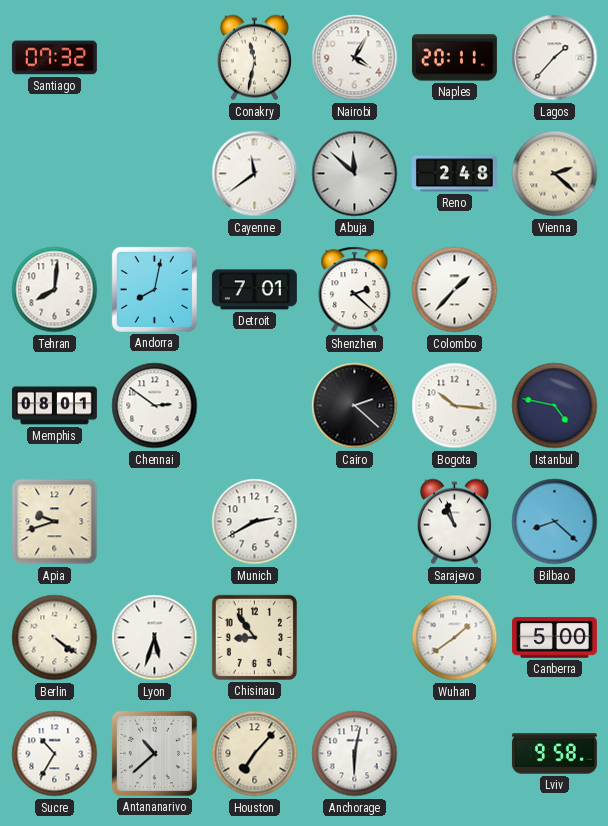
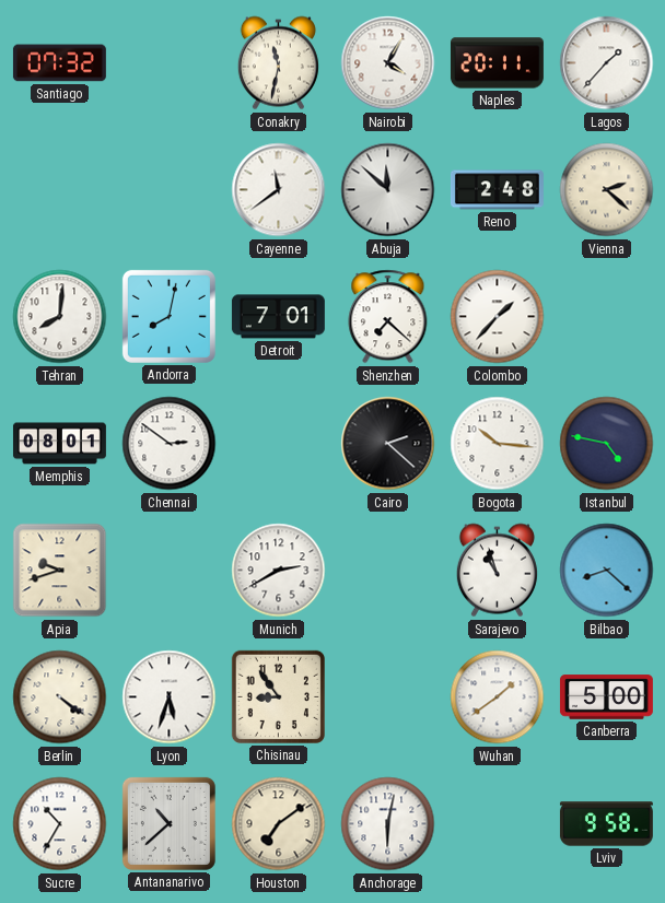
Shenzhen: 2:22 -> 7:22
Houston: 7:07 -> 7:09
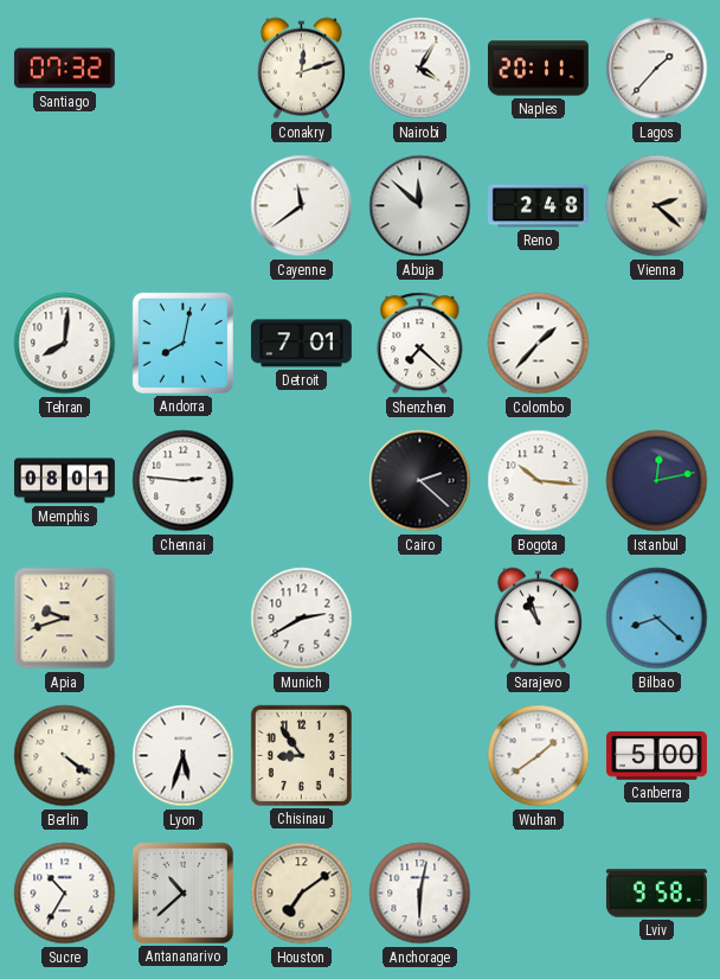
Conakry: 11:32 -> 12:12
Chennai: 2:51 -> 2:46
Istanbul: 4:47 -> 12:13
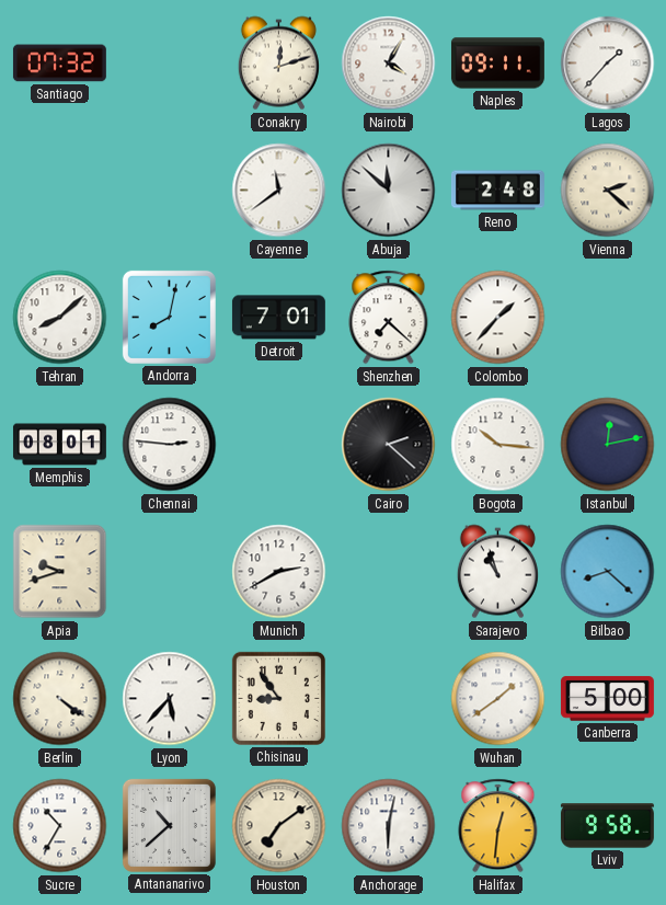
Naples: 20:11 -> 09:11
Tehran: 8:01 -> 8:08
Lyon: 5:33 -> 5:37
Halifax: none -> 12:31
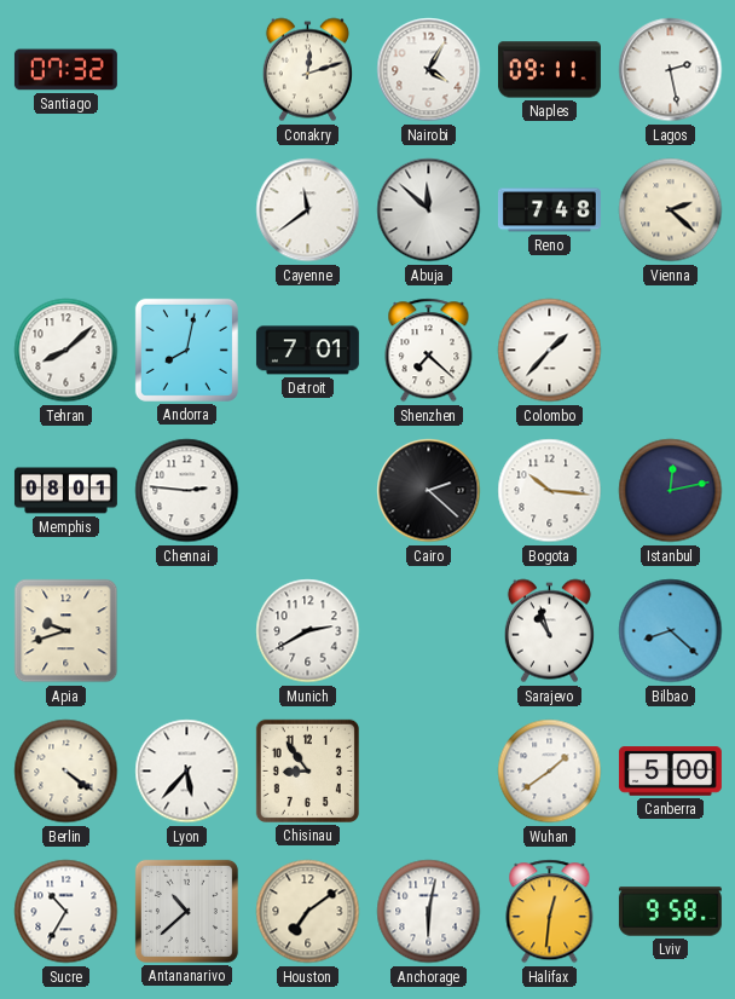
Lagos: 1:37 -> 2:28
Reno: 2:48 -> 7:48
